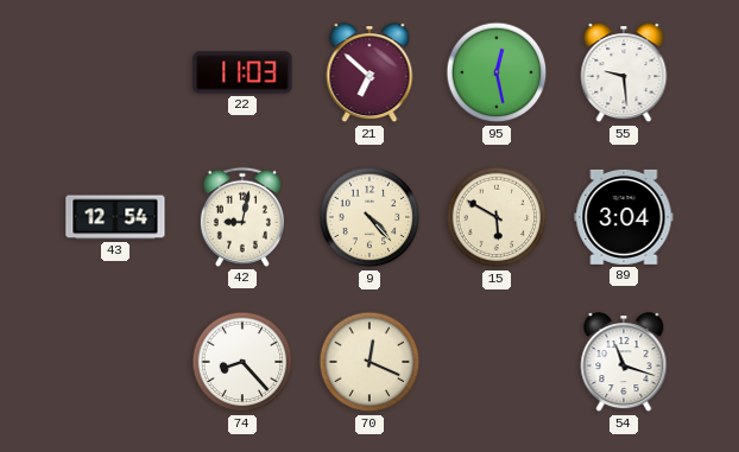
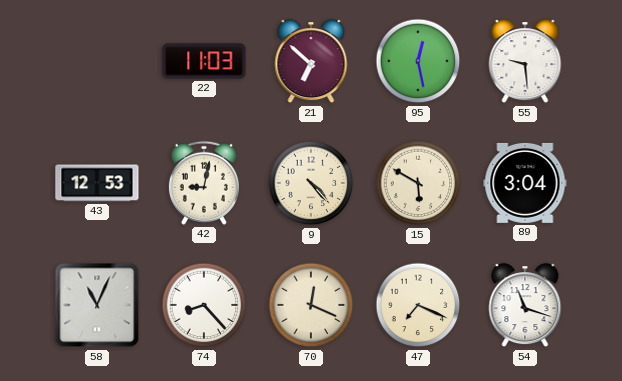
43: 12:54 -> 12:53
58: none -> 11:04
47: none -> 7:19
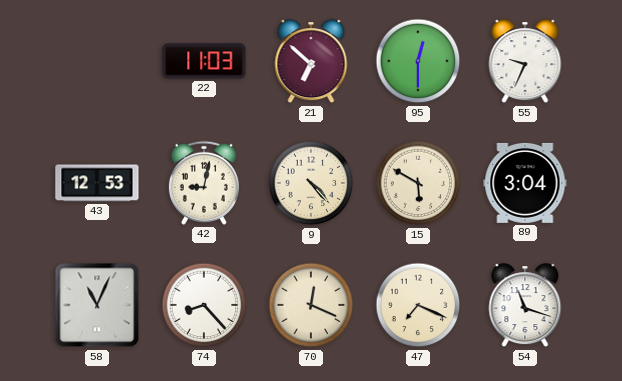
95: 12:28 -> 12:30
55: 9:29 -> 9:34
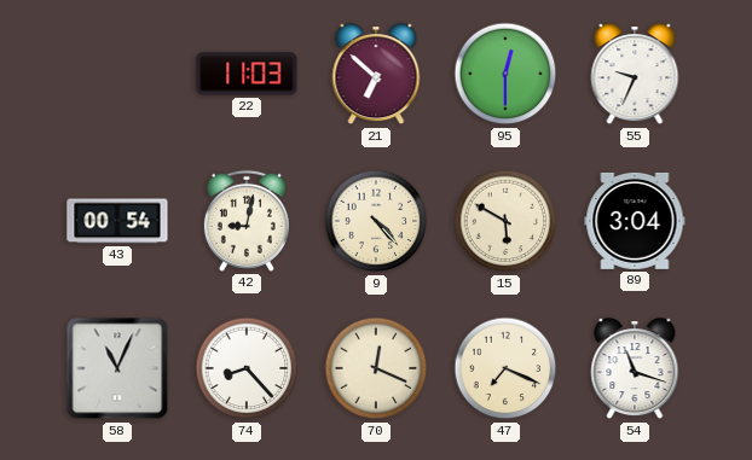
43: 12:53 -> 00:54
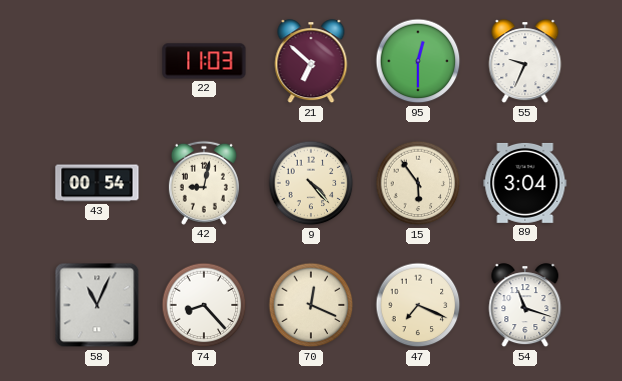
15: 5:50 -> 5:54
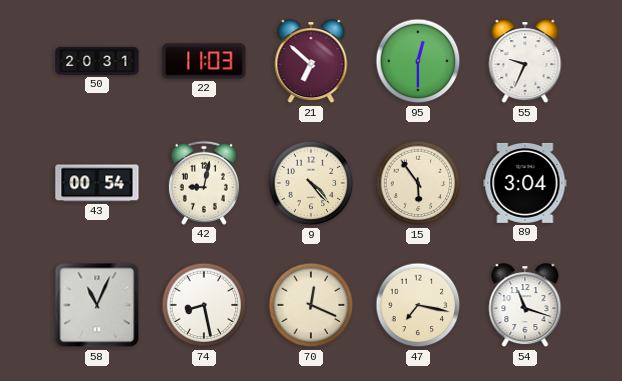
50: none -> 20:31
74: 8:23 -> 8:28
47: 7:19 -> 7:17
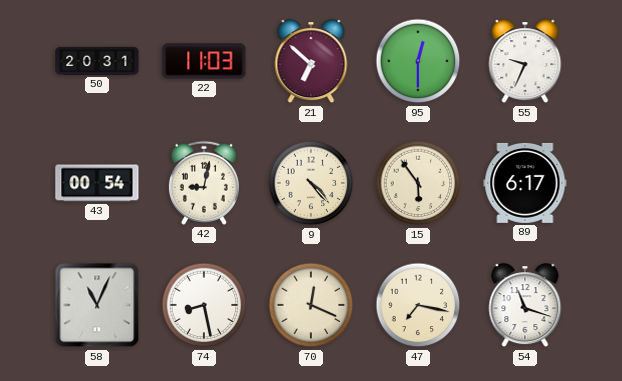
89: 3:04 -> 6:17
